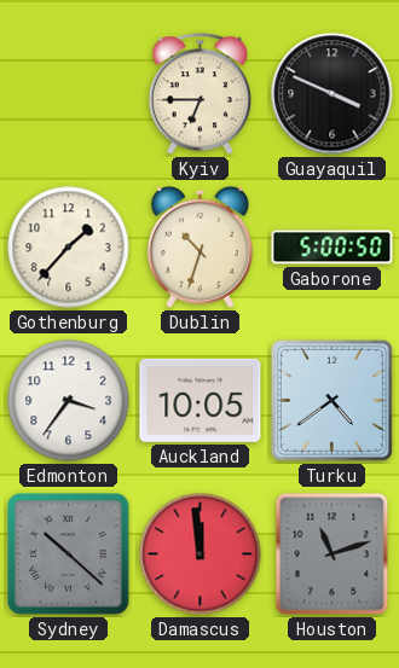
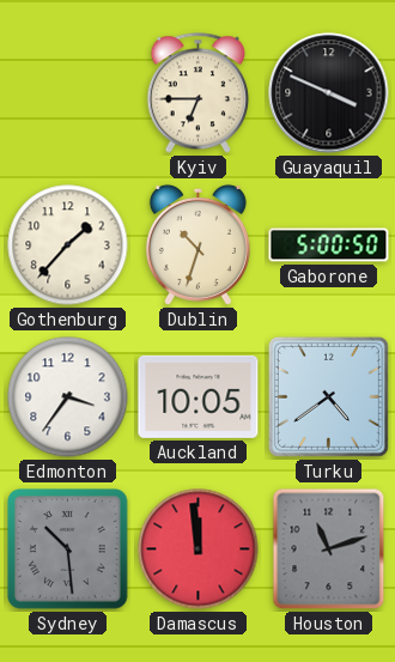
Sydney: 10:22 -> 10:29
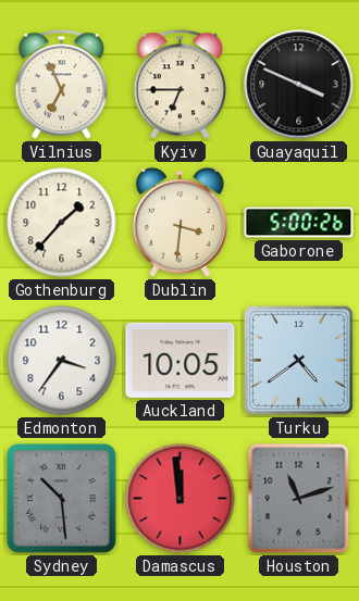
Vilnius: none -> 6:56
Dublin: 10:33 -> 3:31
Gaborone: 5:00:50 -> 5:00:26
